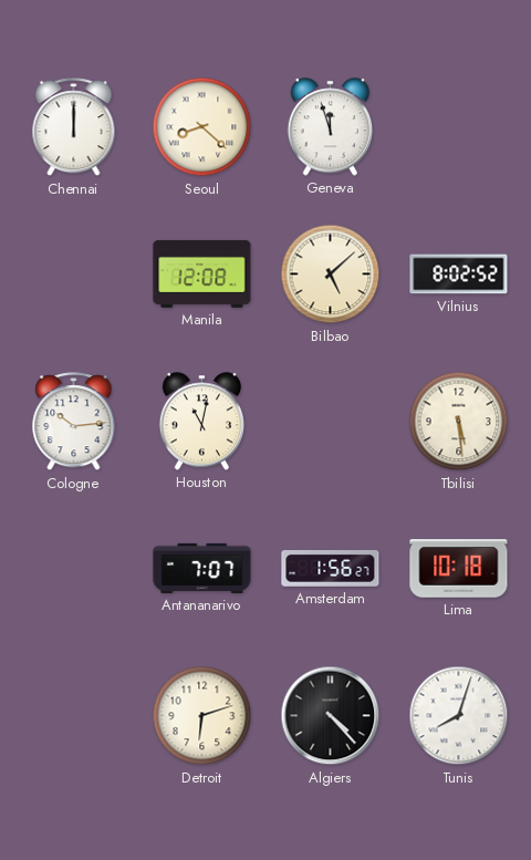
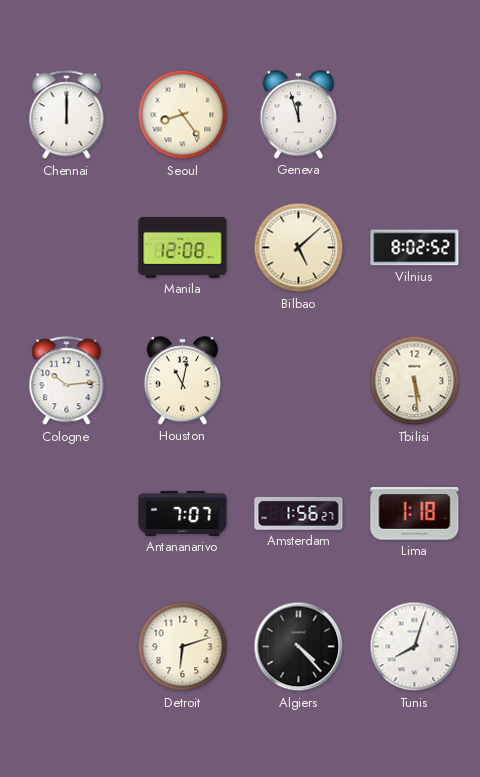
Seoul: 8:22 -> 8:24
Lima: 10:18 -> 1:18
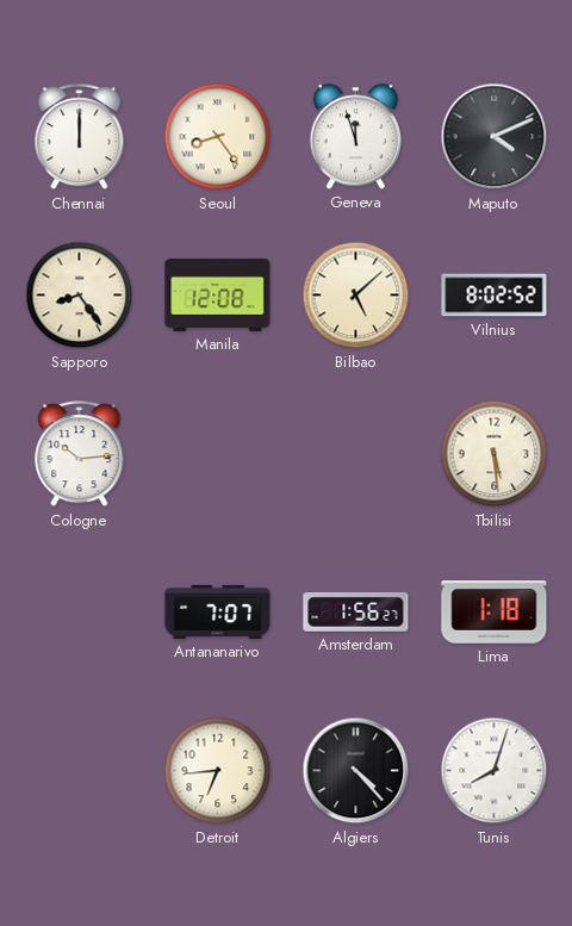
Maputo: none -> 4:11
Sapporo: none -> 8:24
Houston: 11:02 -> none
Detroit: 6:12 -> 6:44
